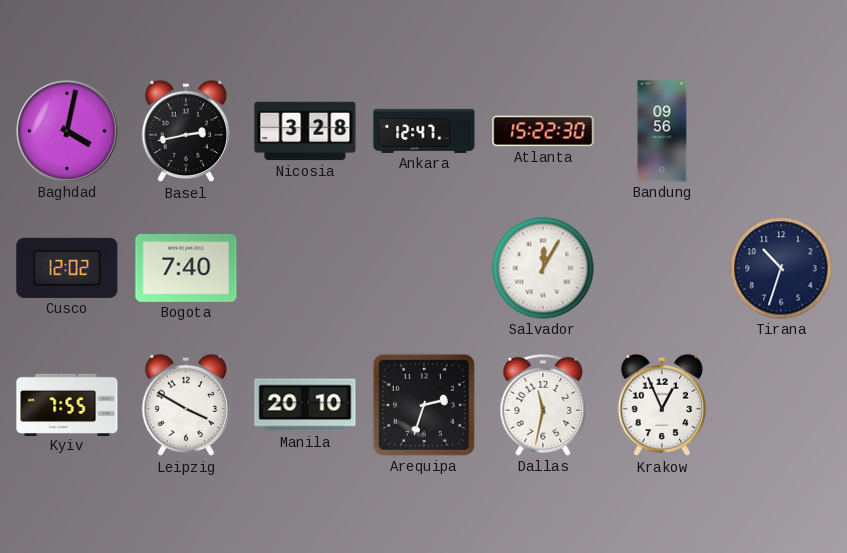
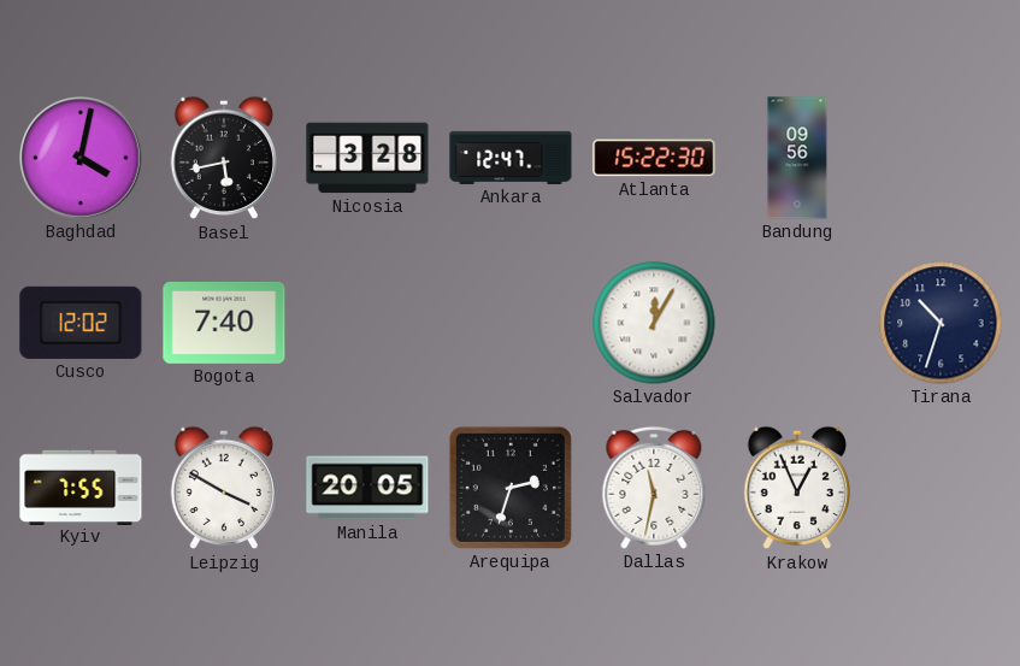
Basel: 2:43 -> 5:43
Manila: 20:10 -> 20:05
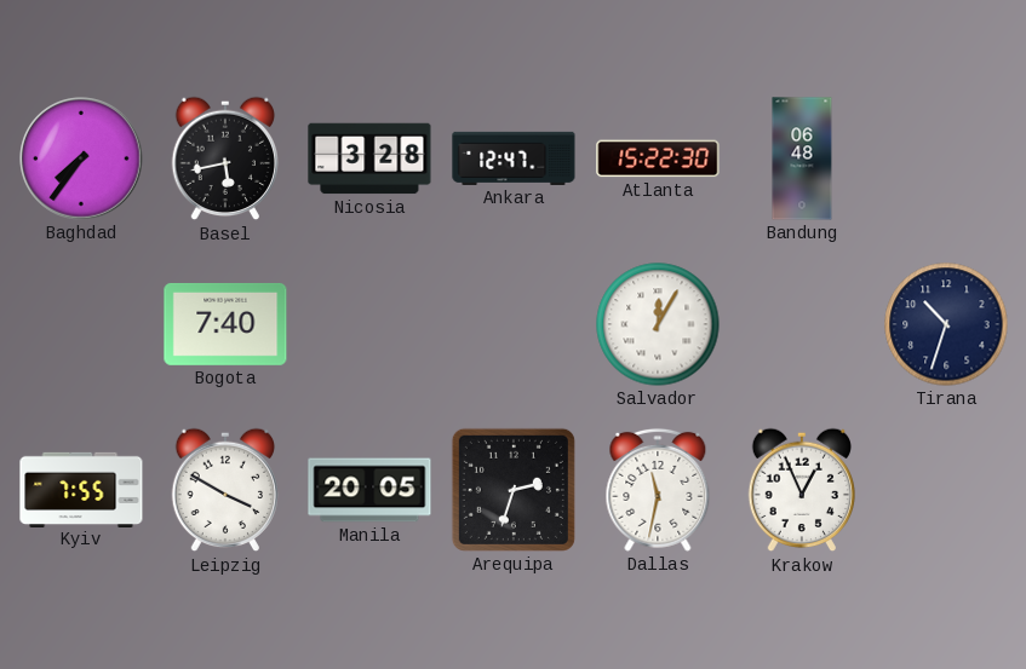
Baghdad: 4:02 -> 7:36
Bandung: 09:56 -> 06:48
Cusco: 12:02 -> none
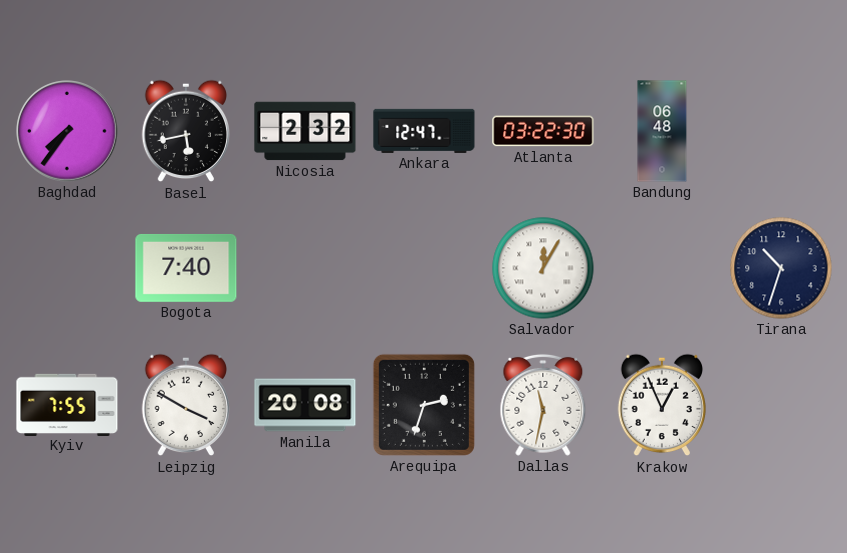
Nicosia: 3:28 -> 2:32
Atlanta: 15:22 -> 03:22
Manila: 20:05 -> 20:08
